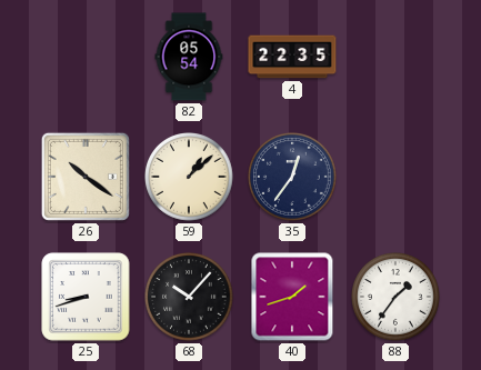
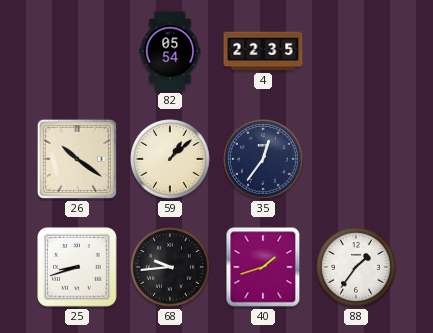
68: 10:07 -> 9:44
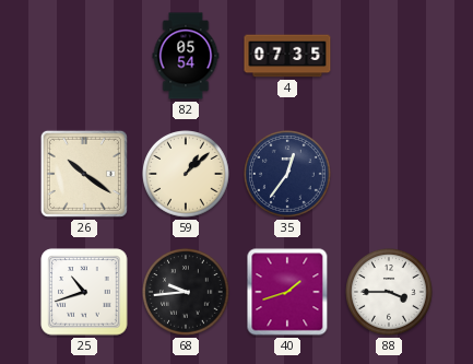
4: 22:35 -> 07:35
25: 8:42 -> 10:42
88: 1:36 -> 3:45
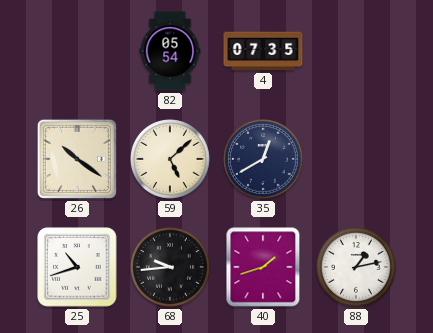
59: 1:08 -> 5:08
35: 12:36 -> 12:40
88: 3:45 -> 1:13
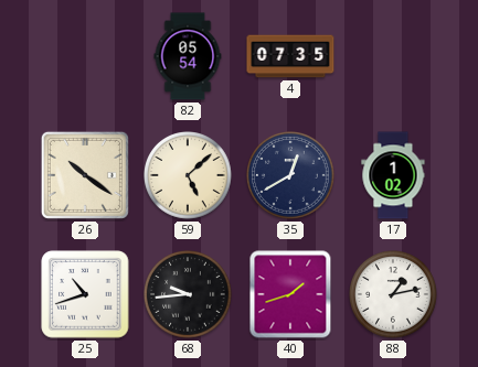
17: none -> 1:02
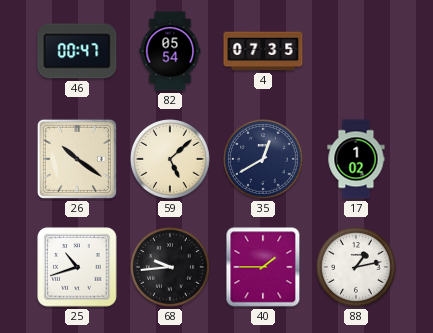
46: none -> 00:47
40: 1:42 -> 1:45
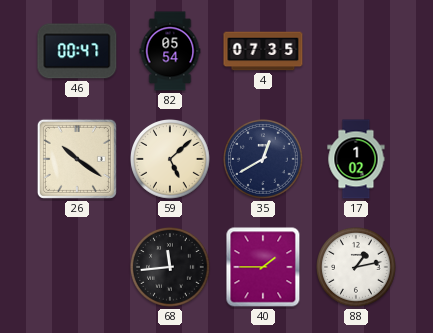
25: 10:42 -> none
68: 9:44 -> 11:44
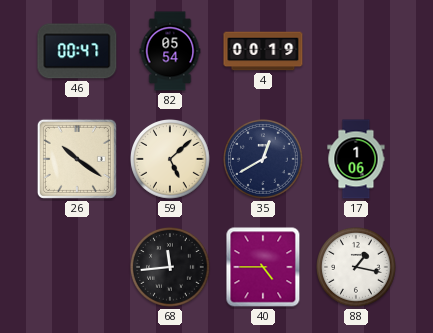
4: 07:35 -> 00:19
17: 1:02 -> 1:06
40: 1:45 -> 4:45
88: 1:13 -> 1:17
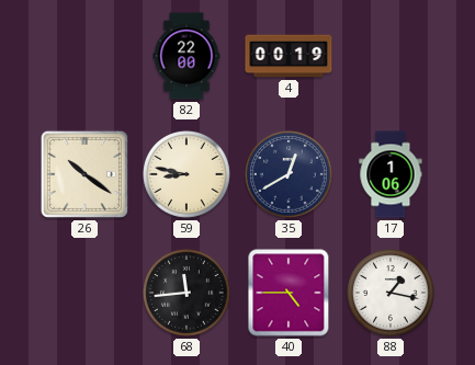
46: 00:47 -> none
82: 05:54 -> 22:00
59: 5:08 -> 8:47
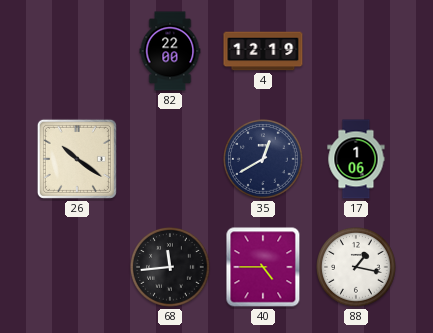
4: 00:19 -> 12:19
59: 8:47 -> none
